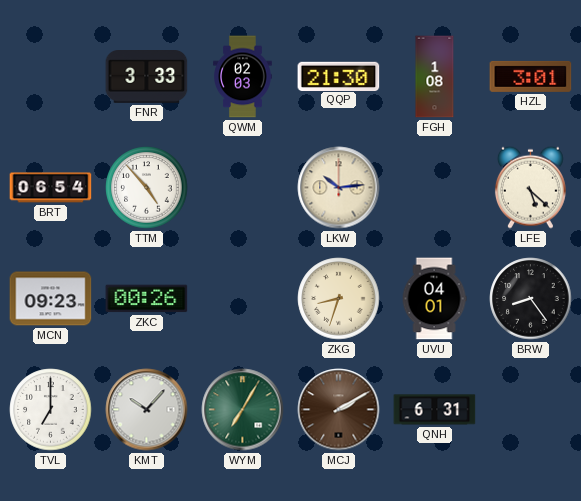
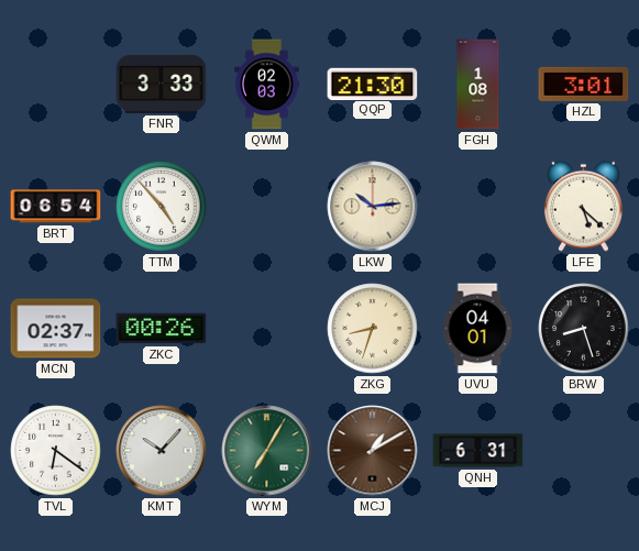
MCN: 09:23 -> 02:37
BRW: 8:24 -> 8:27
TVL: 7:00 -> 6:21
MCJ: 2:10 -> 1:10
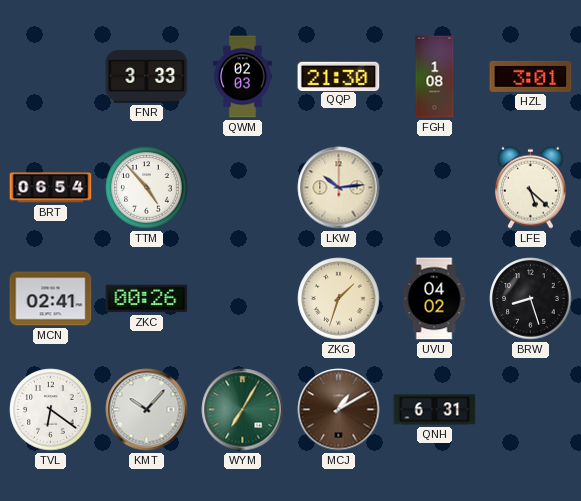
MCN: 02:37 -> 02:41
ZKG: 8:33 -> 1:33
UVU: 04:01 -> 04:02
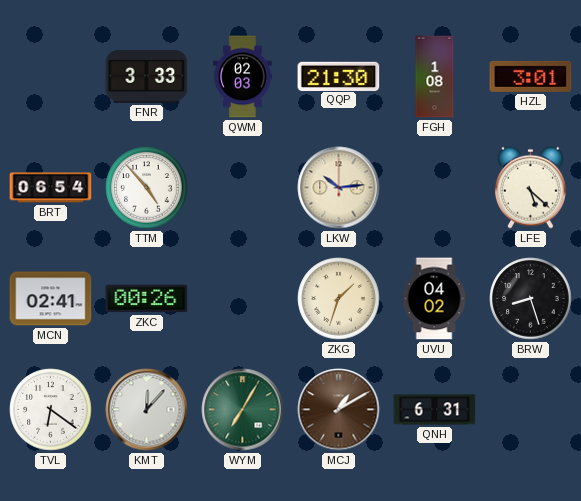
KMT: 10:07 -> 12:07
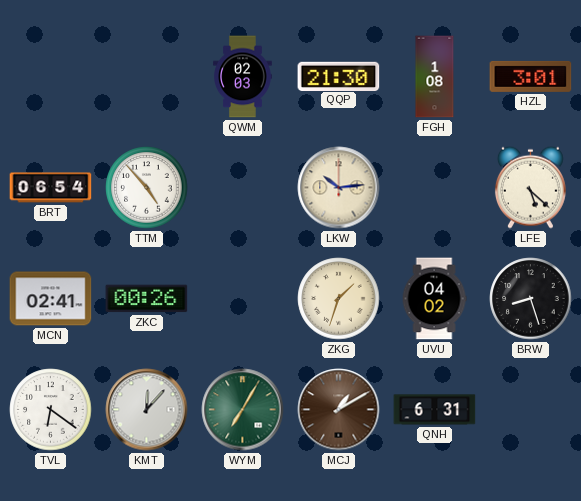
FNR: 3:33 -> none
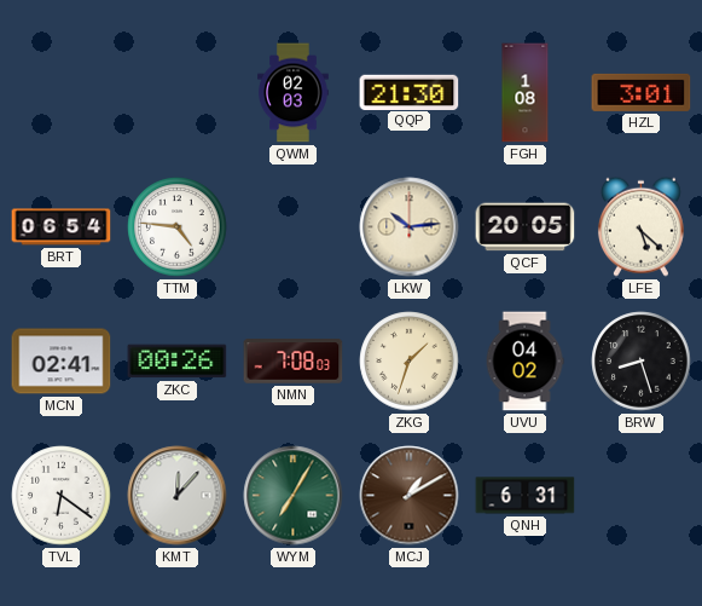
TTM: 4:53 -> 4:46
QCF: none -> 20:05
NMN: none -> 7:08
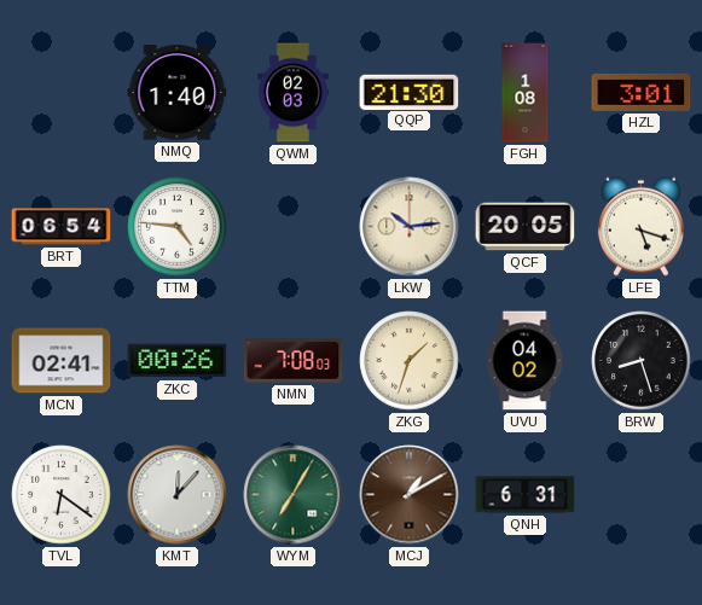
NMQ: none -> 1:40
LFE: 5:22 -> 5:18
